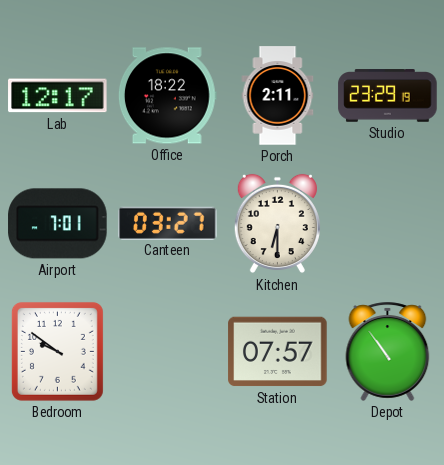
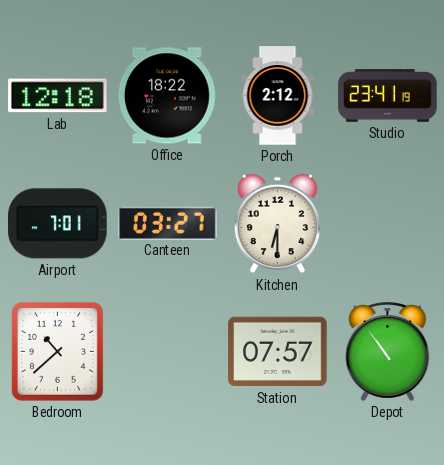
Lab: 12:17 -> 12:18
Porch: 2:11 -> 2:12
Studio: 23:29 -> 23:41
Bedroom: 9:51 -> 10:38
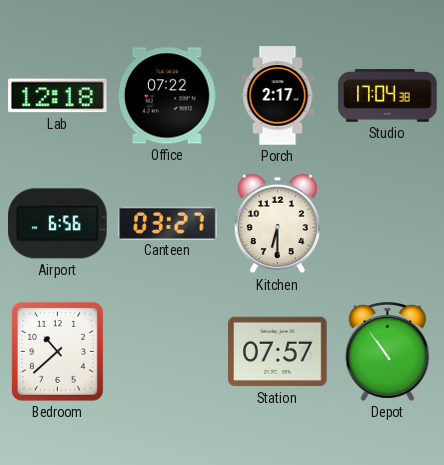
Office: 18:22 -> 07:22
Porch: 2:12 -> 2:17
Studio: 23:41 -> 17:04
Airport: 7:01 -> 6:56
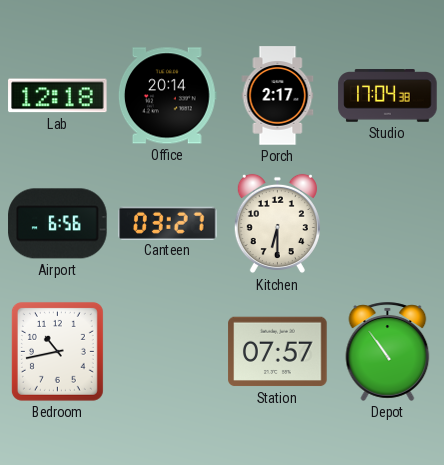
Office: 07:22 -> 20:14
Bedroom: 10:38 -> 10:43
